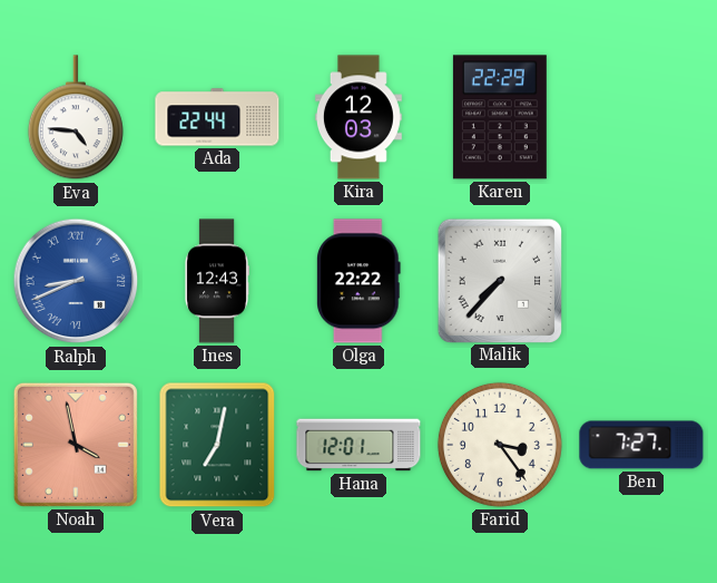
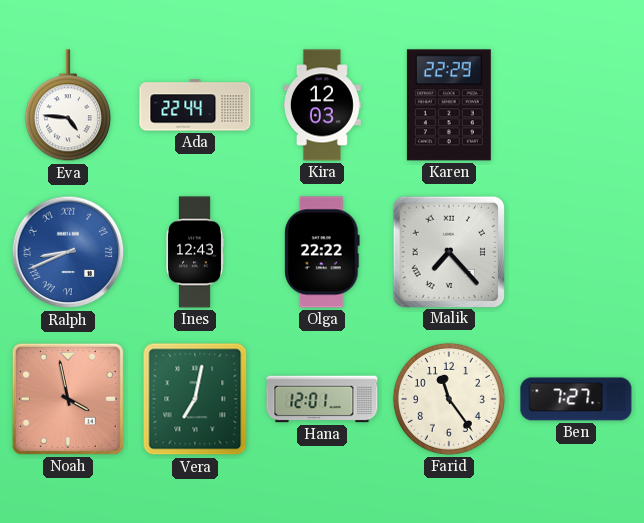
Malik: 7:37 -> 7:23
Farid: 3:24 -> 11:24
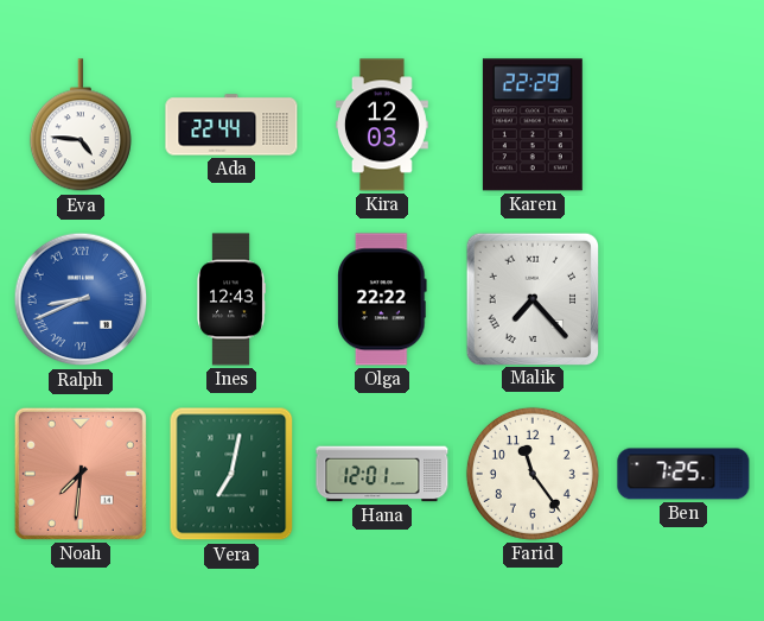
Noah: 3:58 -> 7:31
Ben: 7:27 -> 7:25
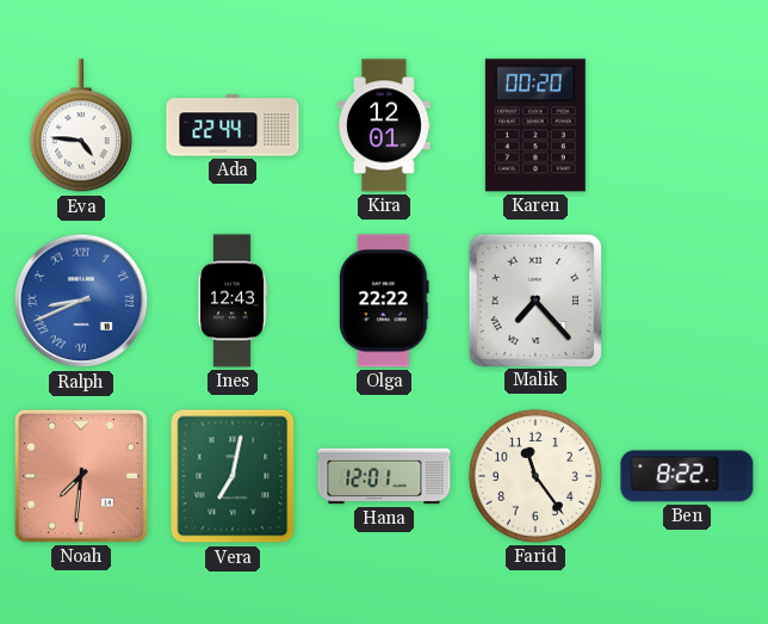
Kira: 12:03 -> 12:01
Karen: 22:29 -> 00:20
Ben: 7:25 -> 8:22
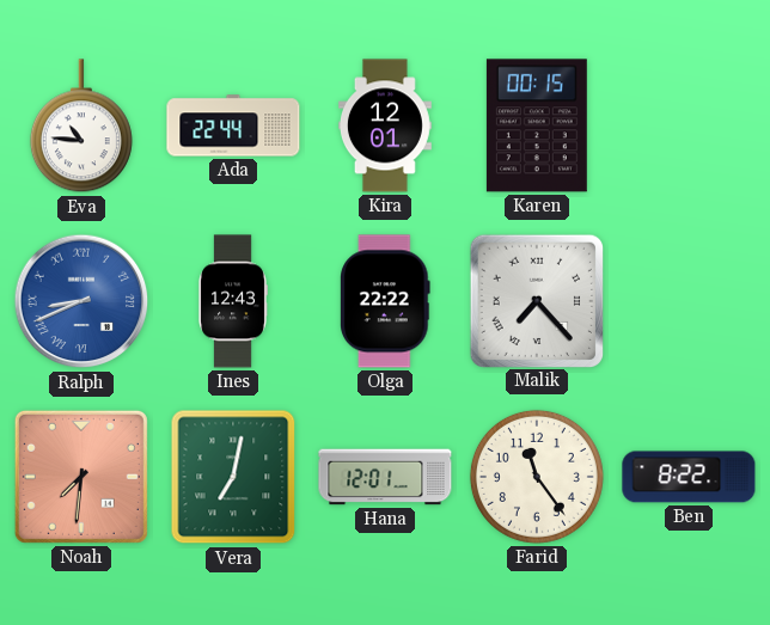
Eva: 4:46 -> 10:46
Karen: 00:20 -> 00:15
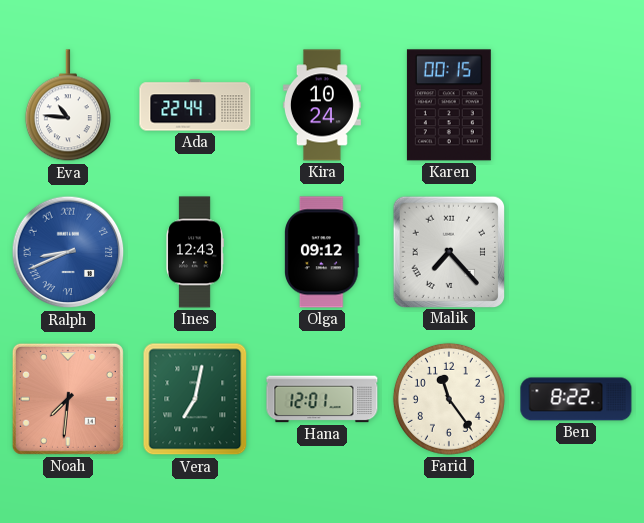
Kira: 12:01 -> 10:24
Olga: 22:22 -> 09:12
